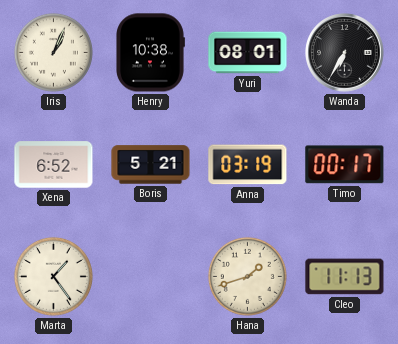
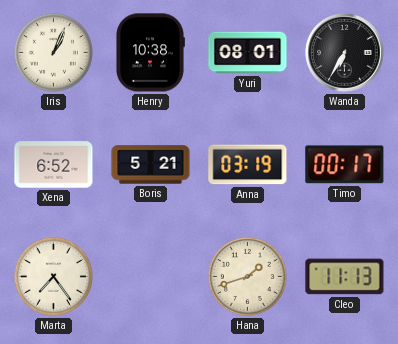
Marta: 1:24 -> 7:24
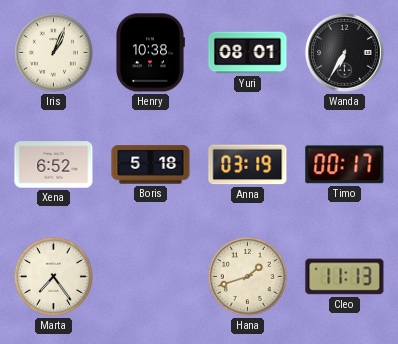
Boris: 5:21 -> 5:18
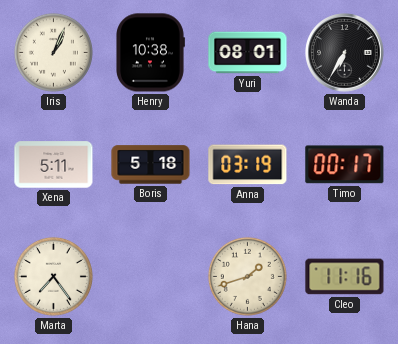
Xena: 6:52 -> 5:11
Cleo: 11:13 -> 11:16
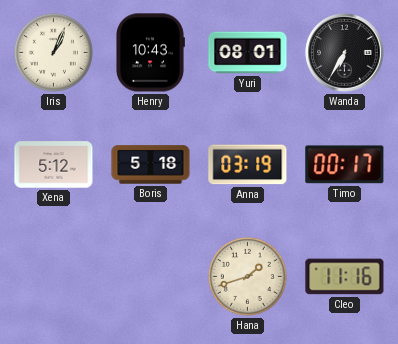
Henry: 10:38 -> 10:43
Xena: 5:11 -> 5:12
Marta: 7:24 -> none
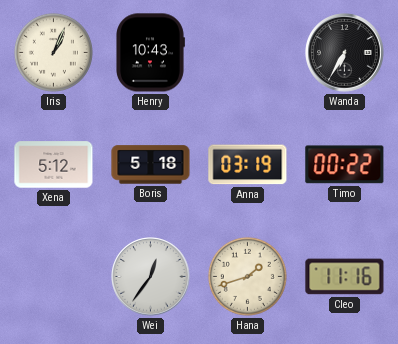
Yuri: 08:01 -> none
Timo: 00:17 -> 00:22
Wei: none -> 12:36
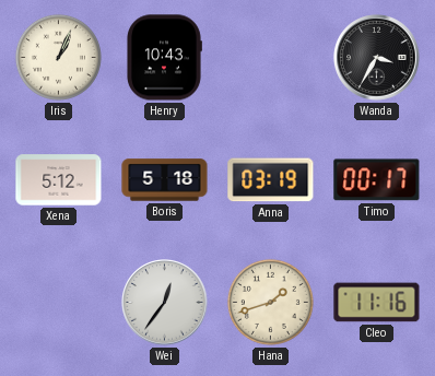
Wanda: 6:35 -> 3:35
Timo: 00:22 -> 00:17
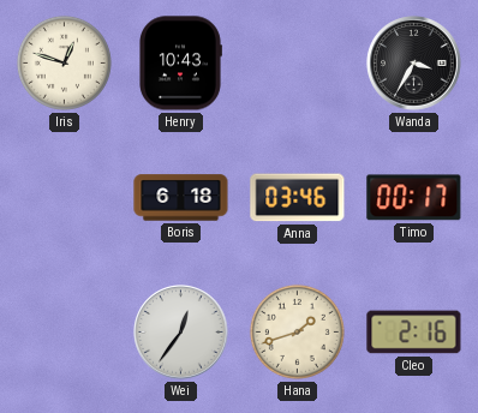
Iris: 1:04 -> 12:48
Xena: 5:12 -> none
Boris: 5:18 -> 6:18
Anna: 03:19 -> 03:46
Cleo: 11:16 -> 2:16
